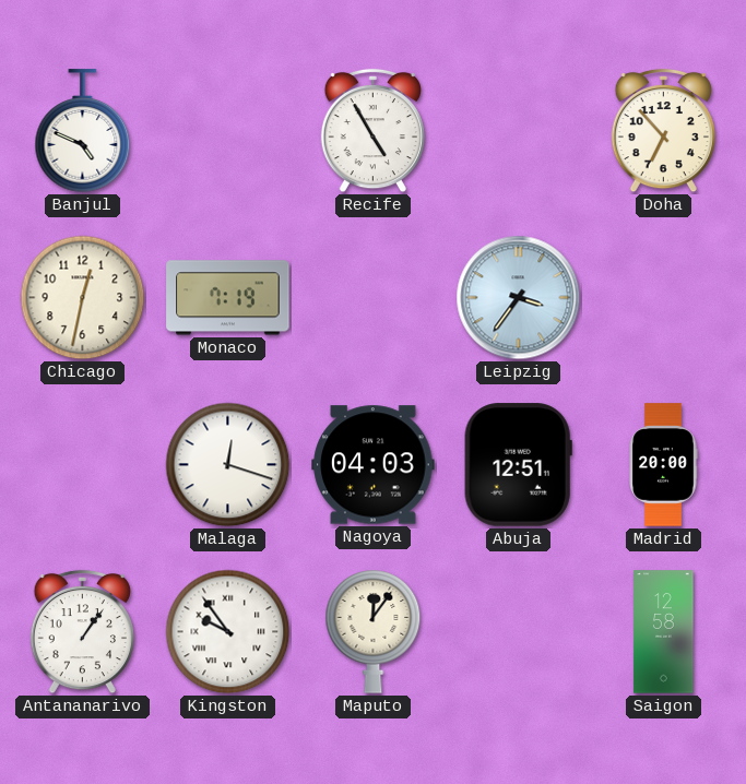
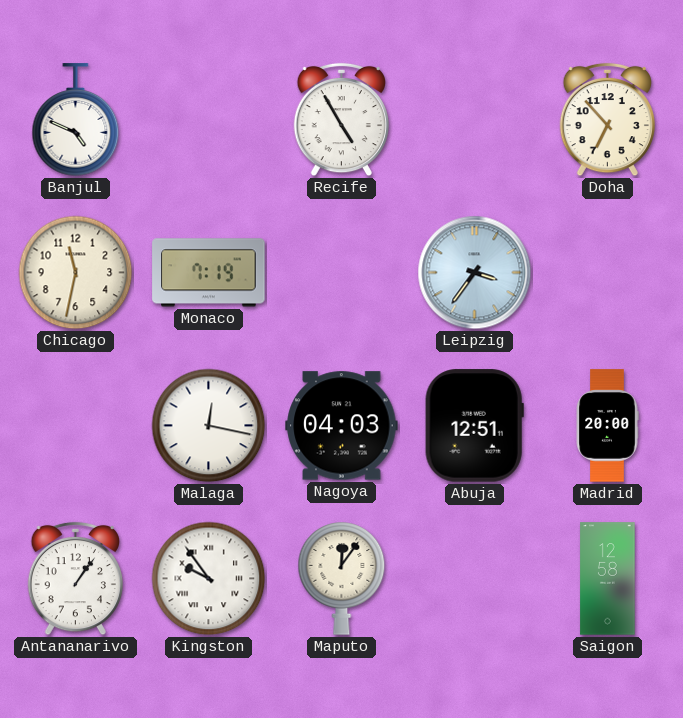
Chicago: 12:32 -> 11:32
Malaga: 12:18 -> 12:17
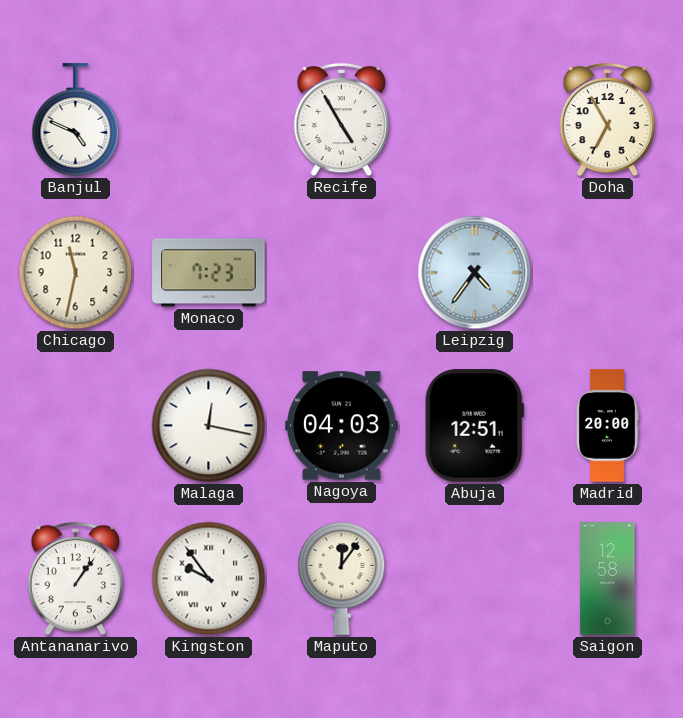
Doha: 6:53 -> 6:55
Monaco: 7:19 -> 7:23
Leipzig: 3:36 -> 4:36
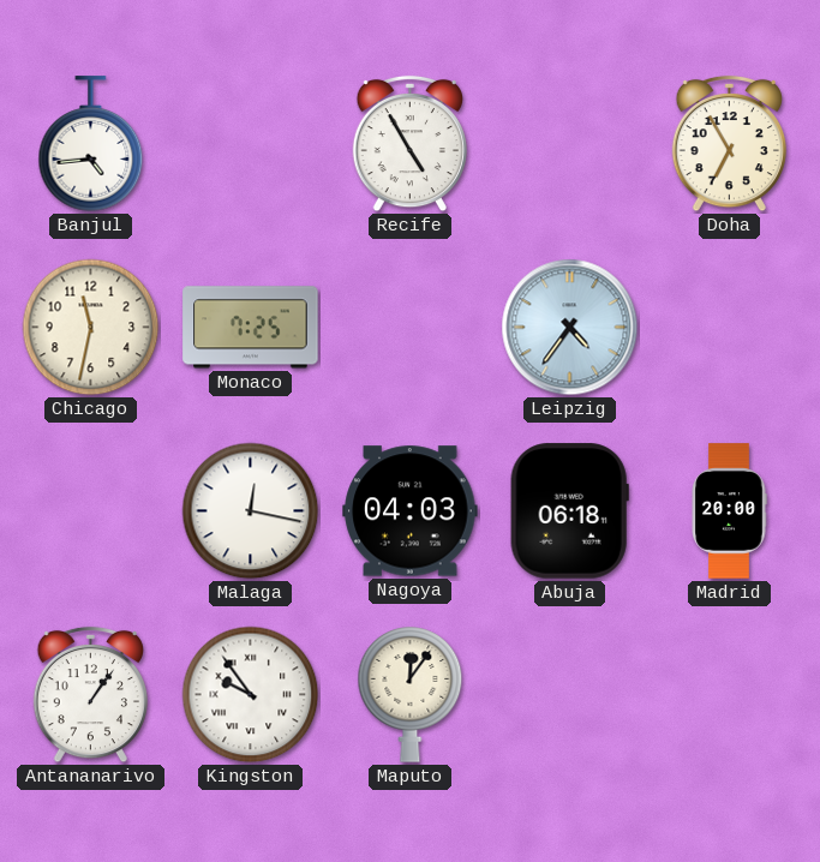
Banjul: 4:49 -> 4:44
Monaco: 7:23 -> 7:25
Abuja: 12:51 -> 06:18
Saigon: 12:58 -> none
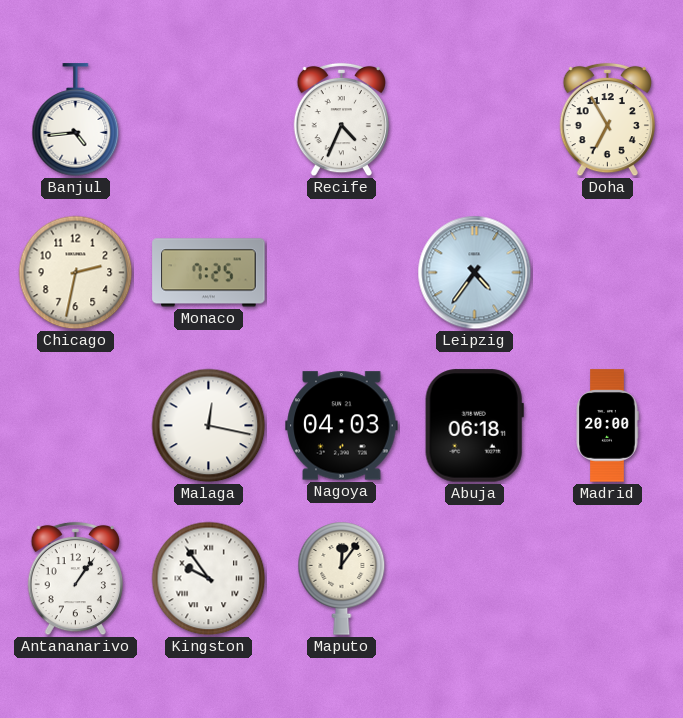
Recife: 4:55 -> 4:34
Chicago: 11:32 -> 2:32
